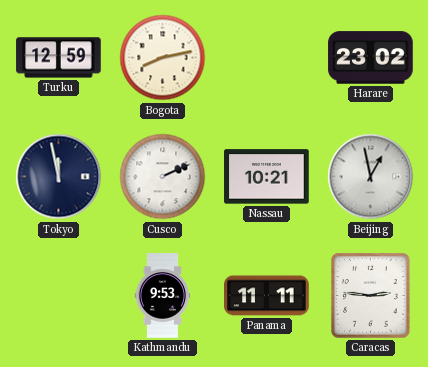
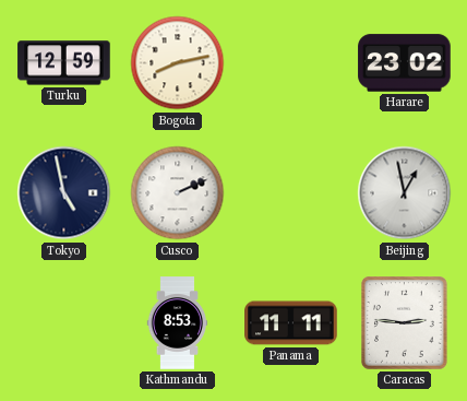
Tokyo: 11:58 -> 4:58
Nassau: 10:21 -> none
Kathmandu: 9:53 -> 8:53
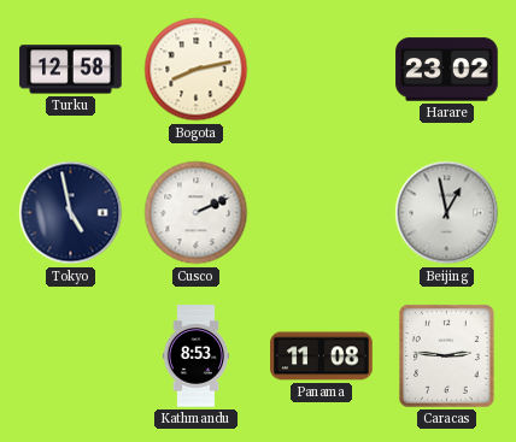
Turku: 12:59 -> 12:58
Panama: 11:11 -> 11:08
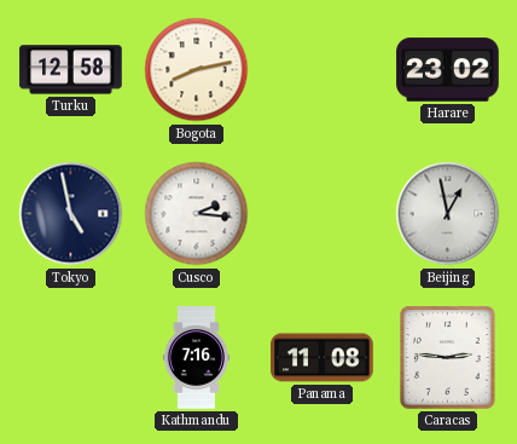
Cusco: 2:11 -> 2:16
Kathmandu: 8:53 -> 7:16
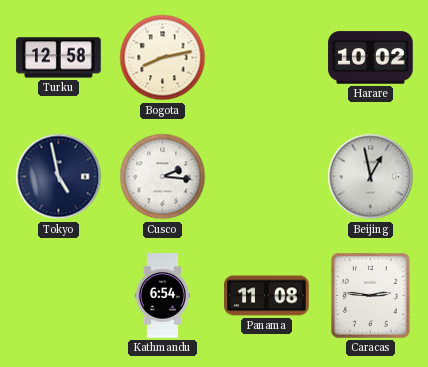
Harare: 23:02 -> 10:02
Kathmandu: 7:16 -> 6:54
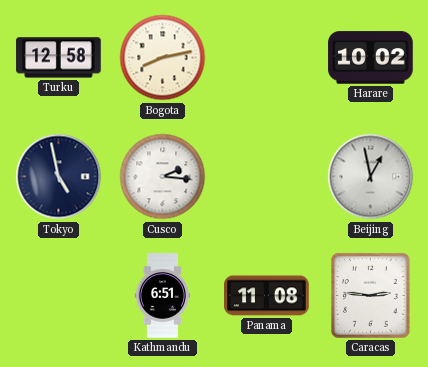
Kathmandu: 6:54 -> 6:51
